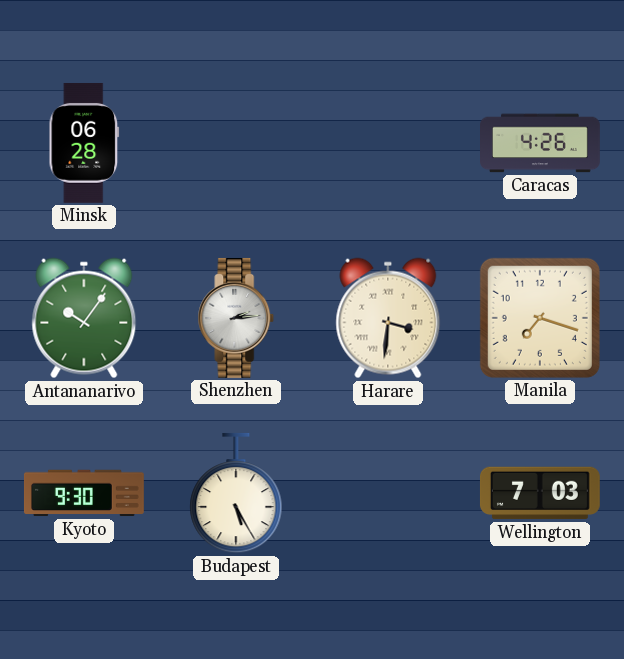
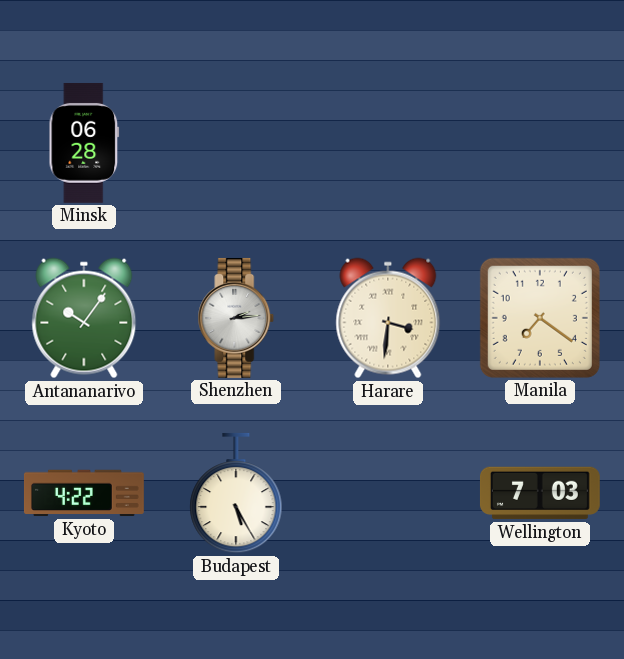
Caracas: 4:26 -> none
Manila: 7:18 -> 7:21
Kyoto: 9:30 -> 4:22
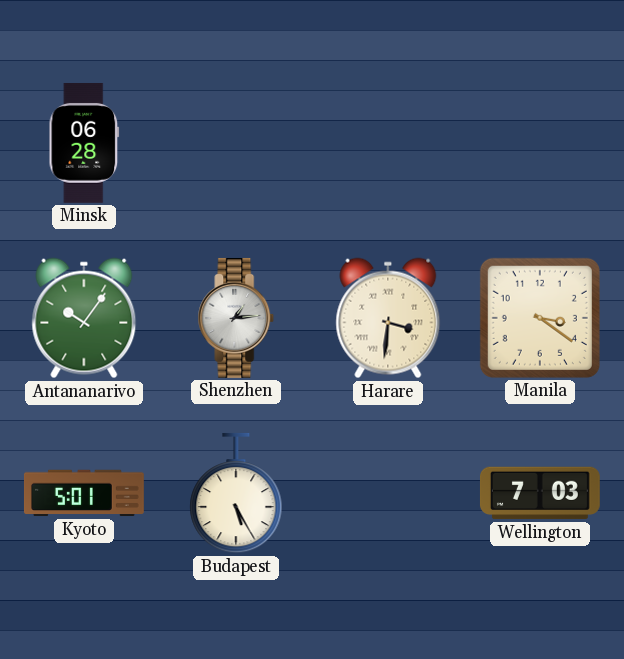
Shenzhen: 2:14 -> 1:14
Manila: 7:21 -> 3:21
Kyoto: 4:22 -> 5:01
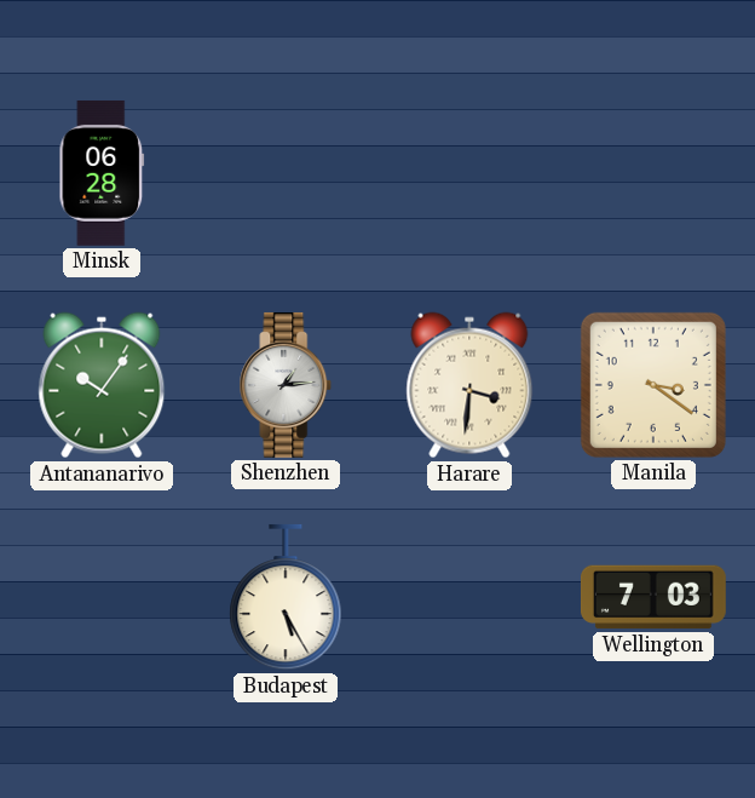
Kyoto: 5:01 -> none
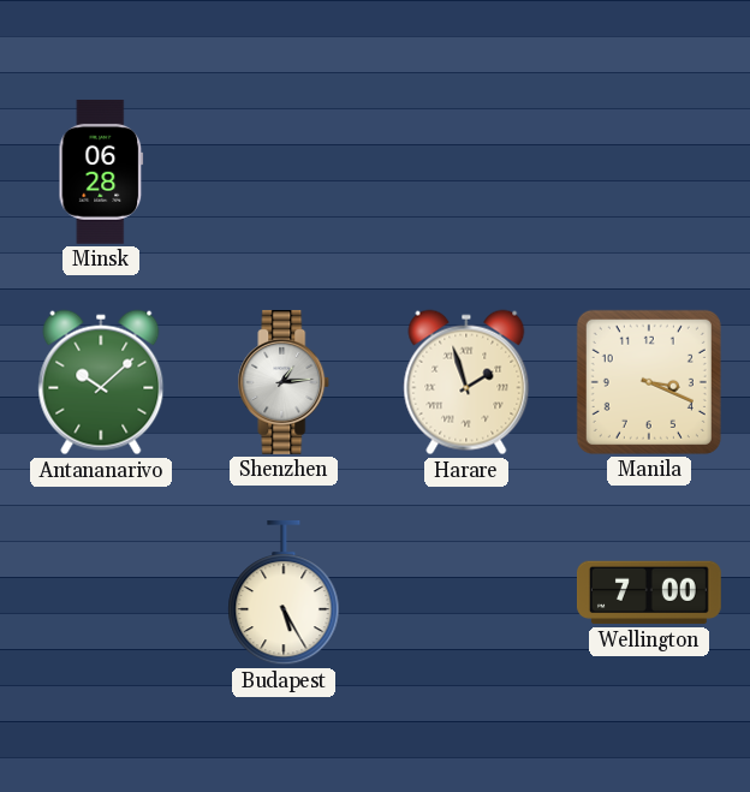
Antananarivo: 10:06 -> 10:08
Harare: 3:31 -> 1:57
Manila: 3:21 -> 3:19
Wellington: 7:03 -> 7:00
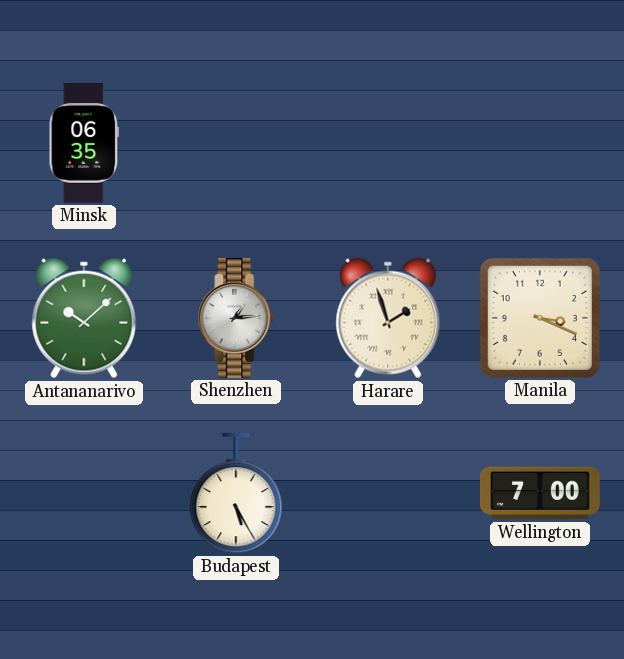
Minsk: 06:28 -> 06:35
